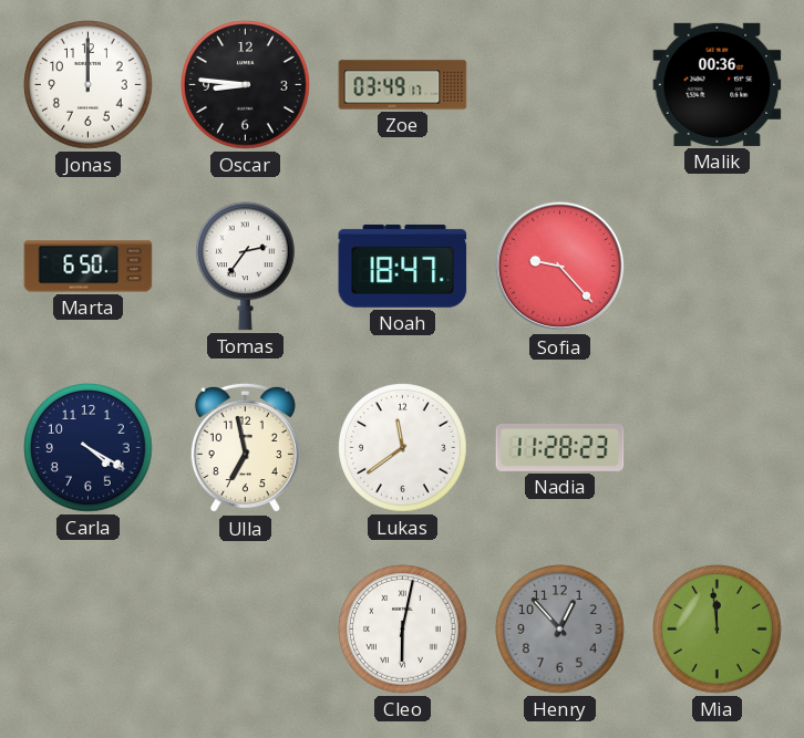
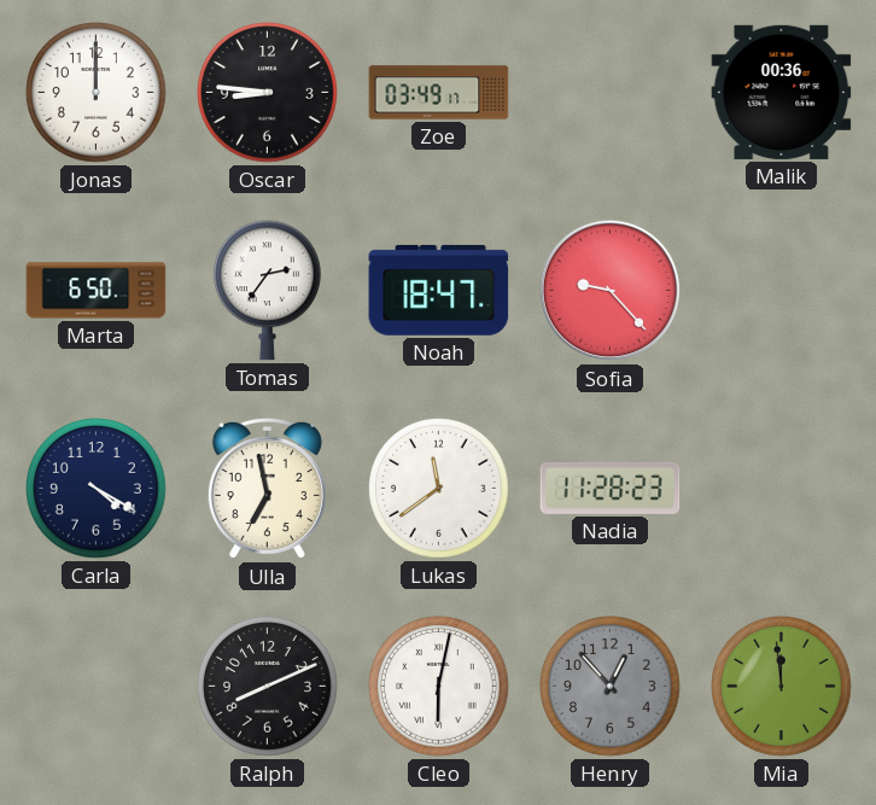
Ralph: none -> 8:11
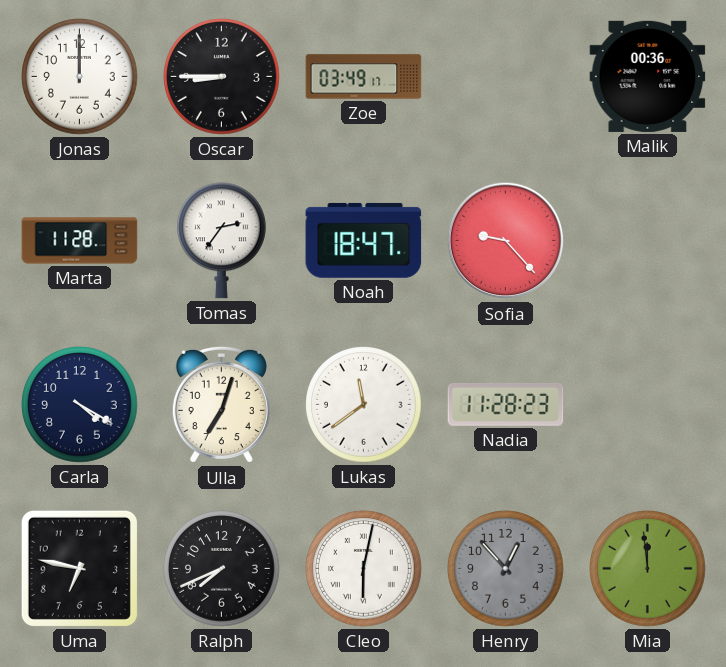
Oscar: 8:46 -> 8:45
Marta: 6:50 -> 11:28
Ulla: 6:58 -> 7:03
Uma: none -> 6:47
Ralph: 8:11 -> 7:41
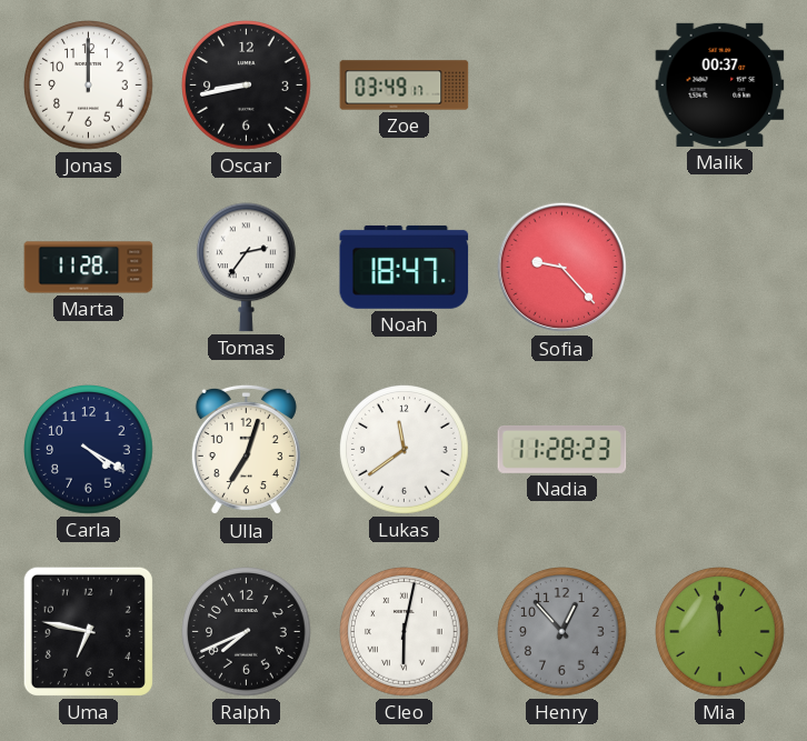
Oscar: 8:45 -> 8:43
Malik: 00:36 -> 00:37
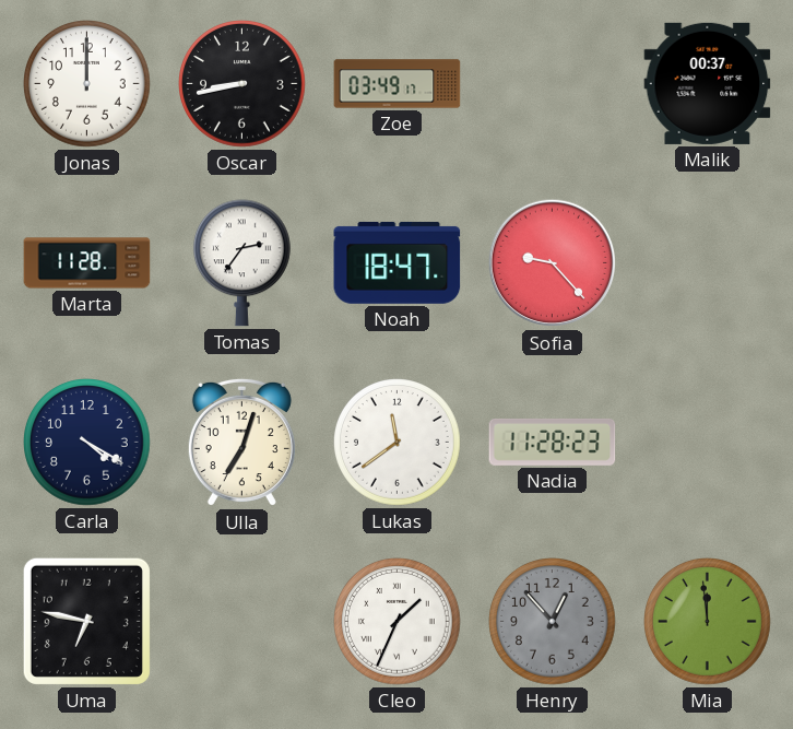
Ralph: 7:41 -> none
Cleo: 6:02 -> 1:34
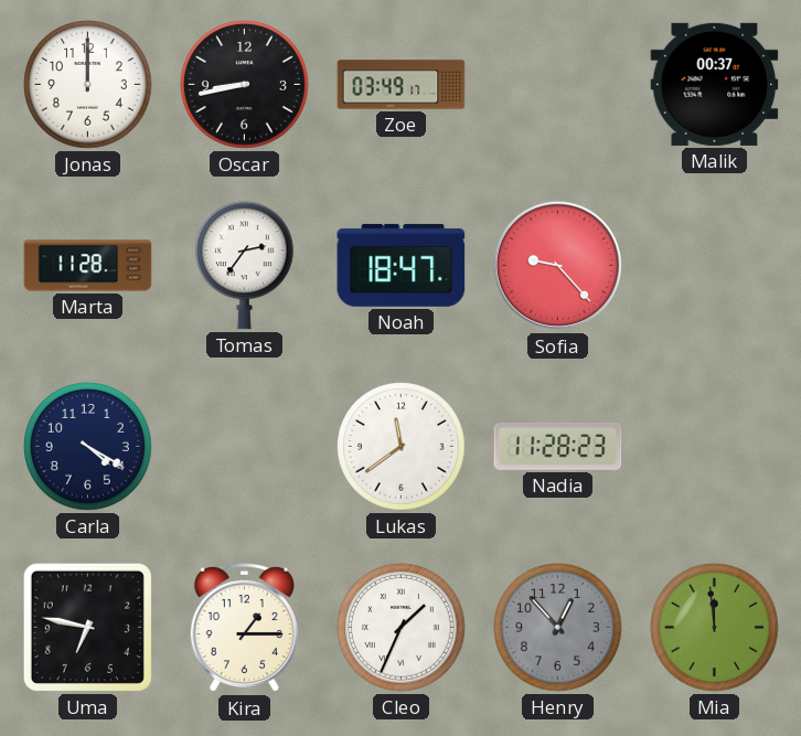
Ulla: 7:03 -> none
Kira: none -> 1:15
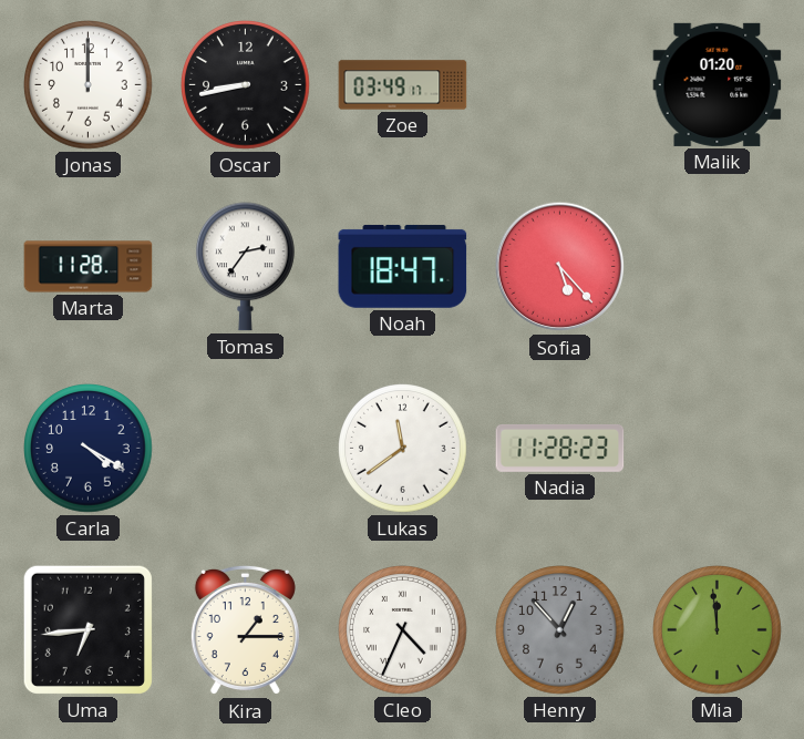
Malik: 00:37 -> 01:20
Sofia: 9:23 -> 5:23
Uma: 6:47 -> 6:44
Cleo: 1:34 -> 4:34
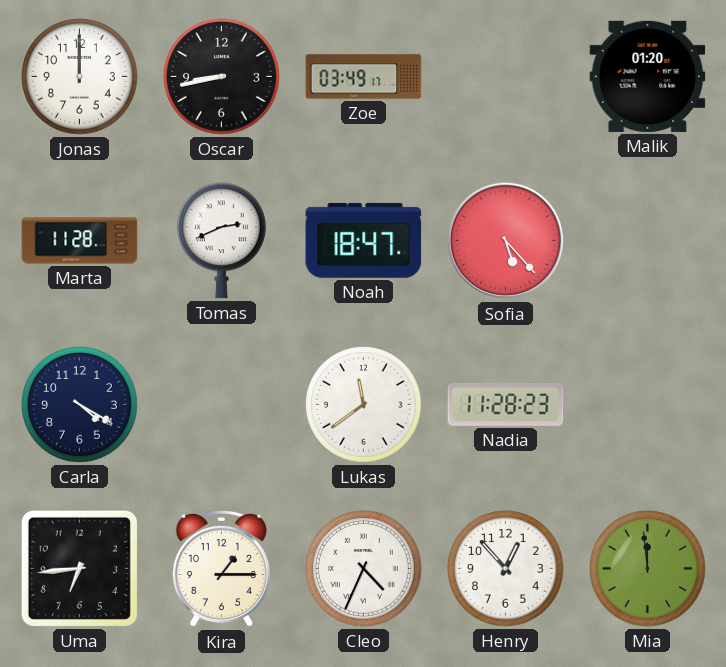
Tomas: 2:36 -> 2:41
Henry dial: grey -> white
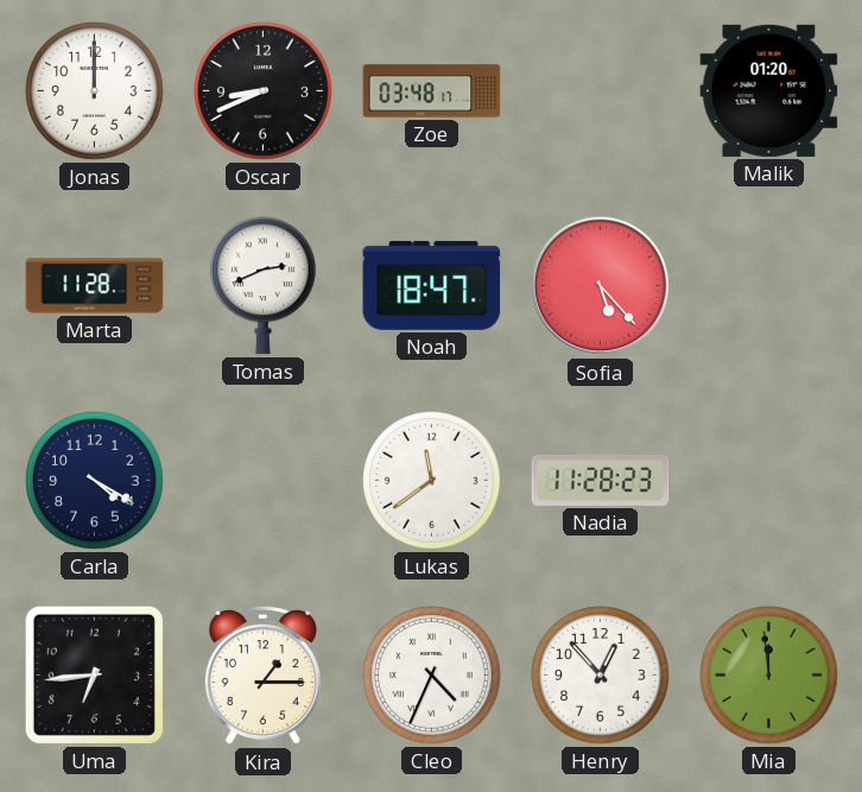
Oscar: 8:43 -> 8:41
Zoe: 03:49 -> 03:48
